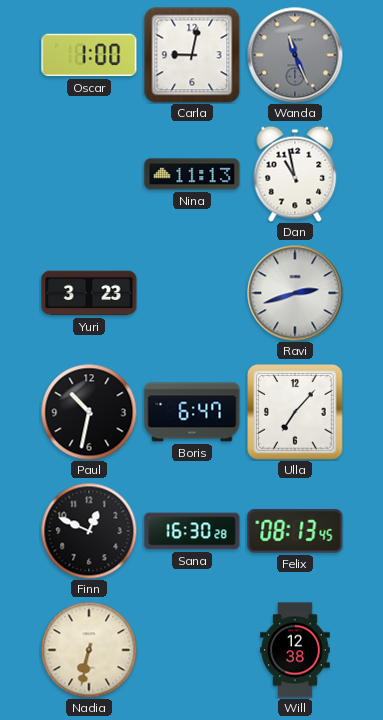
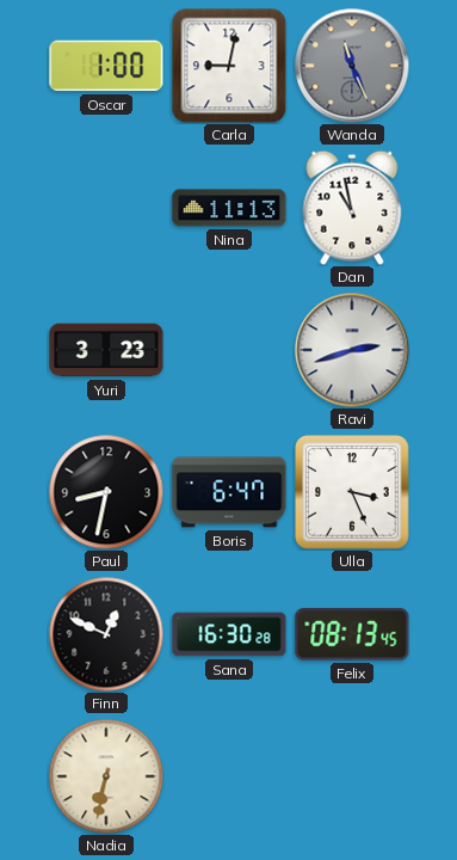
Paul: 10:32 -> 8:32
Ulla: 7:07 -> 3:26
Will: 12:38 -> none
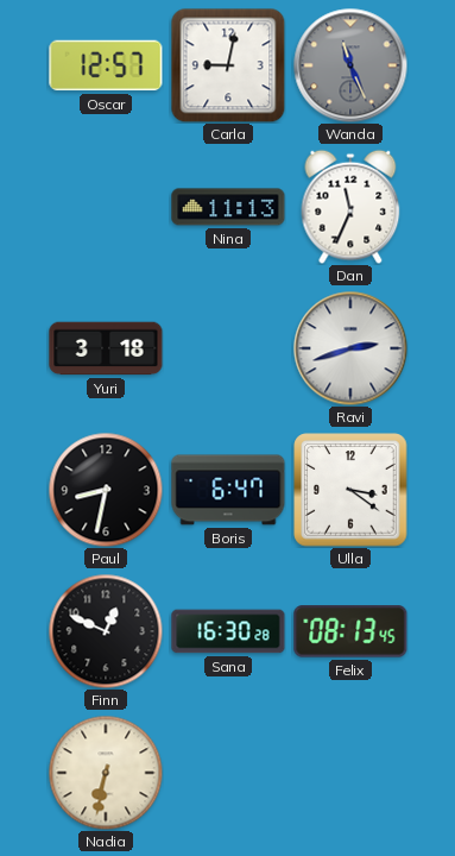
Oscar: 1:00 -> 12:57
Dan: 10:58 -> 11:34
Yuri: 3:23 -> 3:18
Ulla: 3:26 -> 3:21
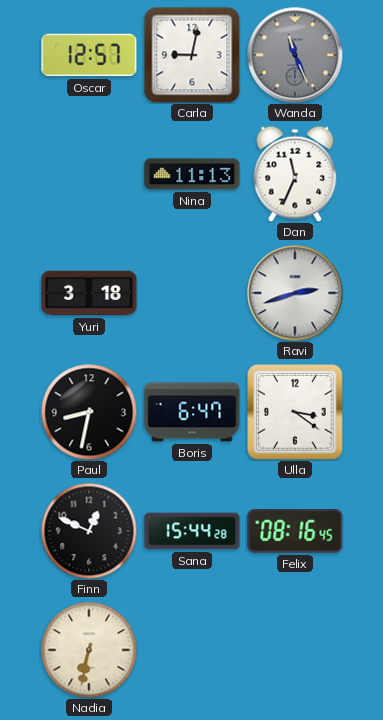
Sana: 16:30 -> 15:44
Felix: 08:13 -> 08:16
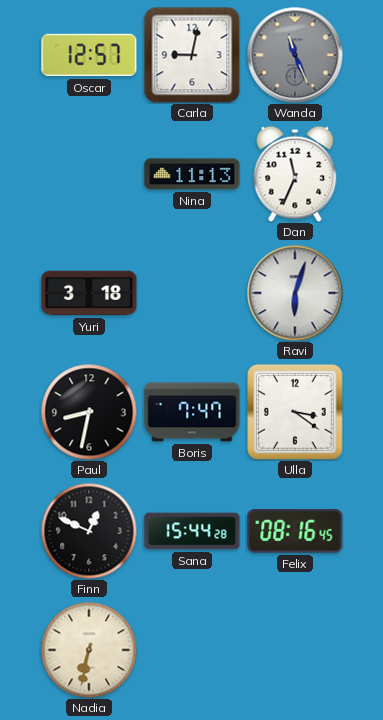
Ravi: 2:42 -> 6:03
Boris: 6:47 -> 7:47
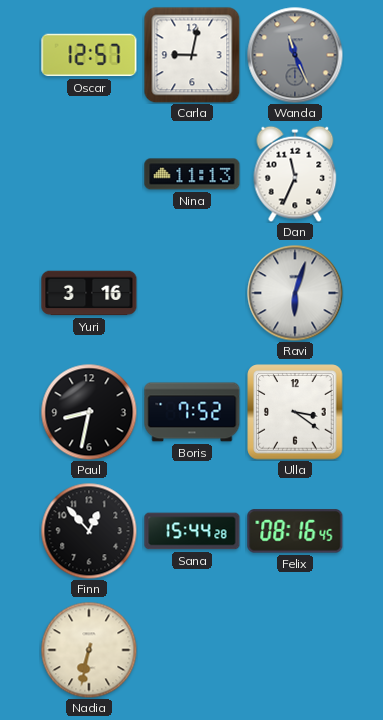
Yuri: 3:18 -> 3:16
Boris: 7:47 -> 7:52
Finn: 12:49 -> 12:53
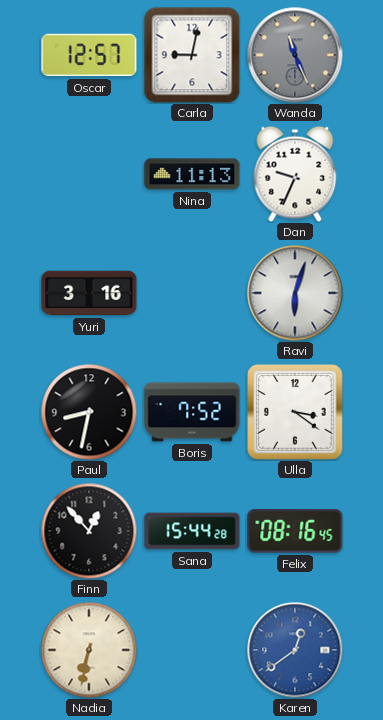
Dan: 11:34 -> 9:34
Karen: none -> 12:39
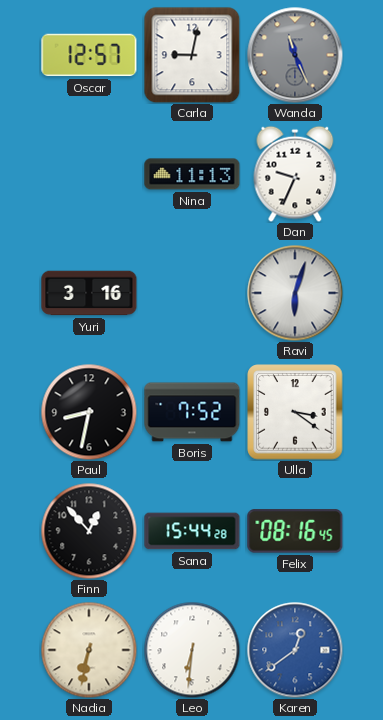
Leo: none -> 6:31
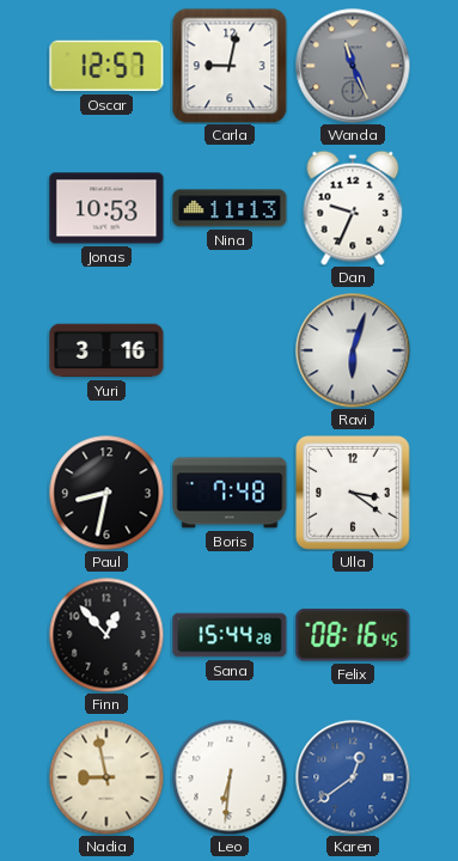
Jonas: none -> 10:53
Boris: 7:52 -> 7:48
Nadia: 6:32 -> 8:58
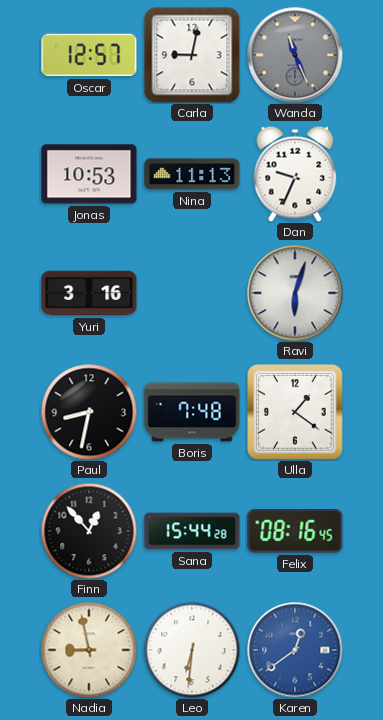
Ulla: 3:21 -> 1:21
